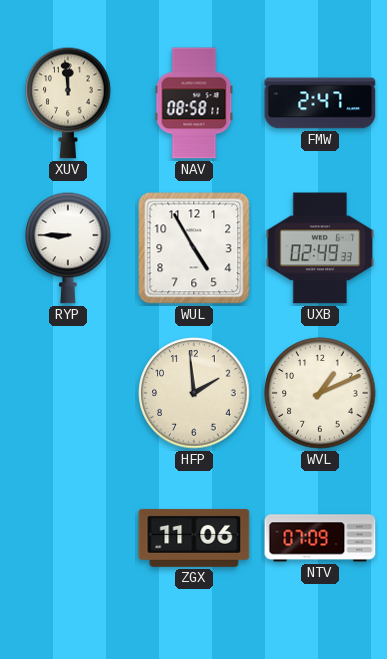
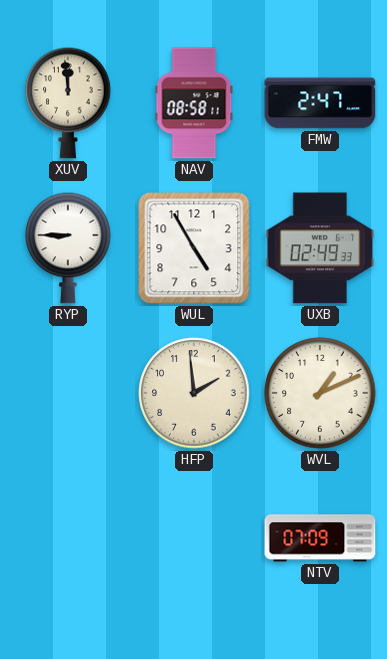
ZGX: 11:06 -> none
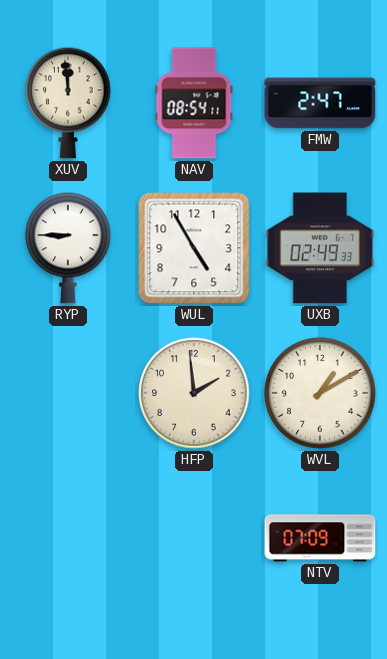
NAV: 08:58 -> 08:54
WVL: 1:11 -> 1:10
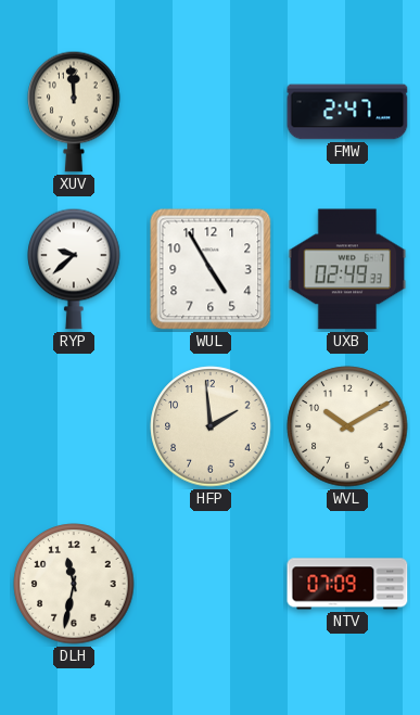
NAV: 08:54 -> none
RYP: 8:45 -> 9:38
WVL: 1:10 -> 10:10
DLH: none -> 11:32
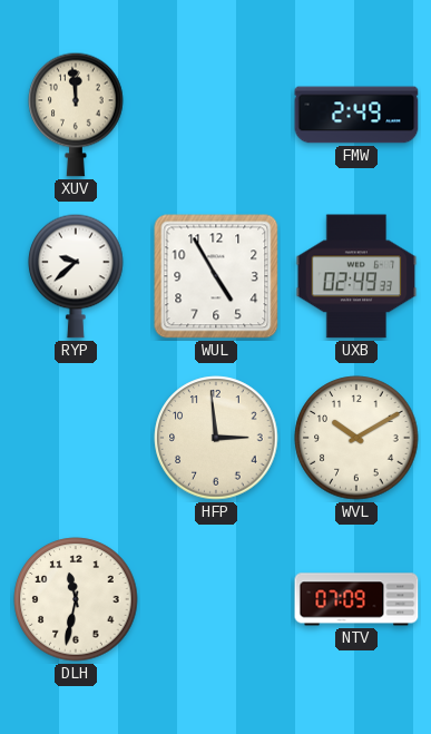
FMW: 2:47 -> 2:49
HFP: 1:59 -> 2:59
